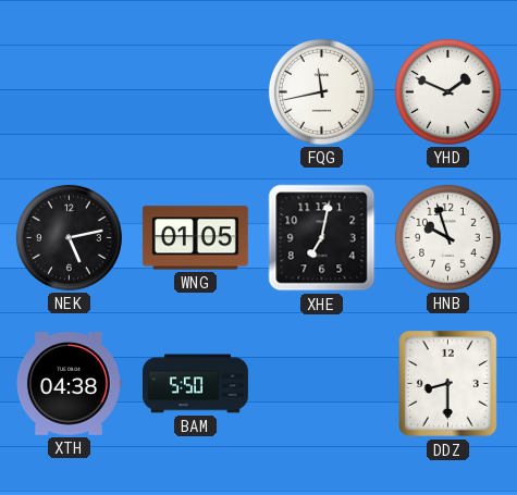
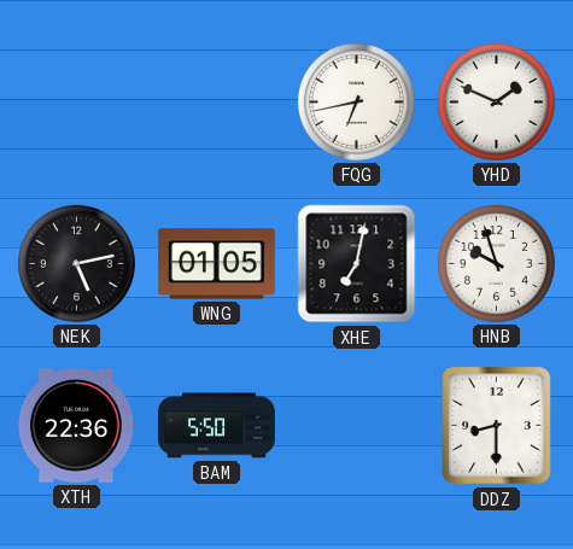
FQG: 11:43 -> 6:43
XTH: 04:38 -> 22:36
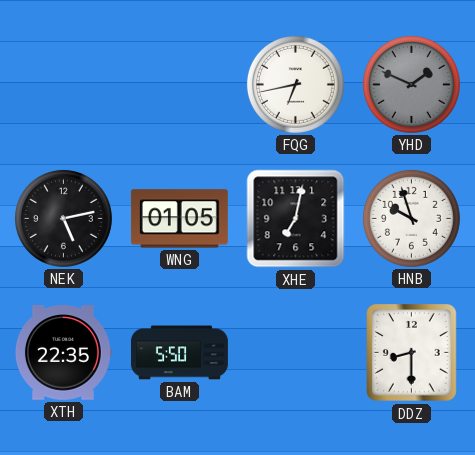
YHD dial: white -> grey
XTH: 22:36 -> 22:35
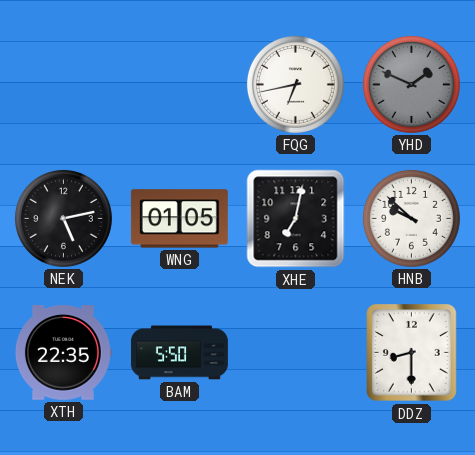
HNB: 9:57 -> 9:52
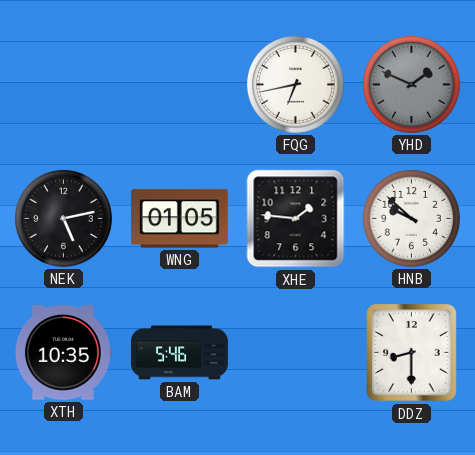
XHE: 7:02 -> 1:46
XTH: 22:35 -> 10:35
BAM: 5:50 -> 5:46
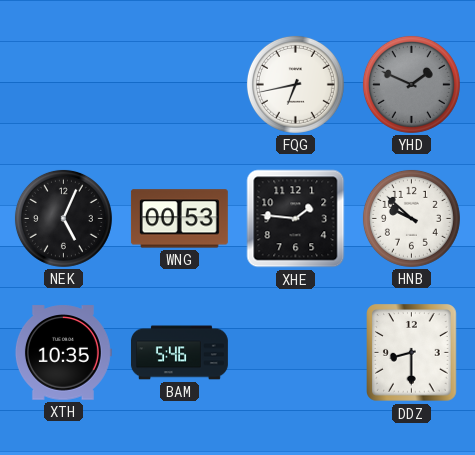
NEK: 5:13 -> 5:04
WNG: 01:05 -> 00:53
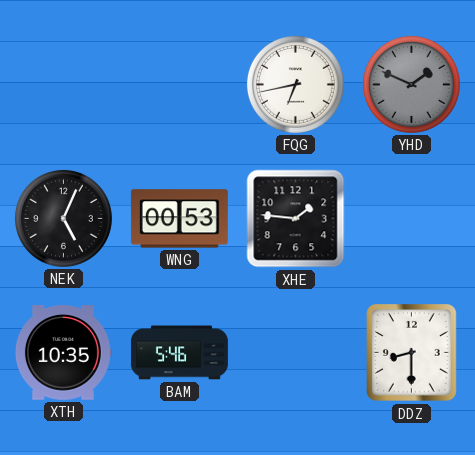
HNB: 9:52 -> none
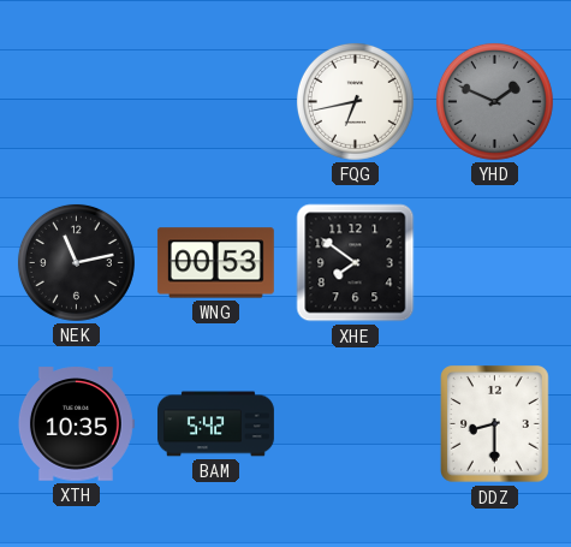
NEK: 5:04 -> 11:13
XHE: 1:46 -> 7:51
BAM: 5:46 -> 5:42
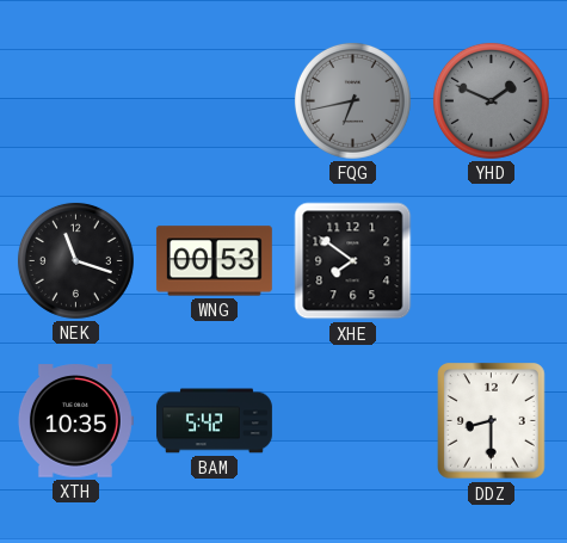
FQG dial: white -> grey
NEK: 11:13 -> 11:18
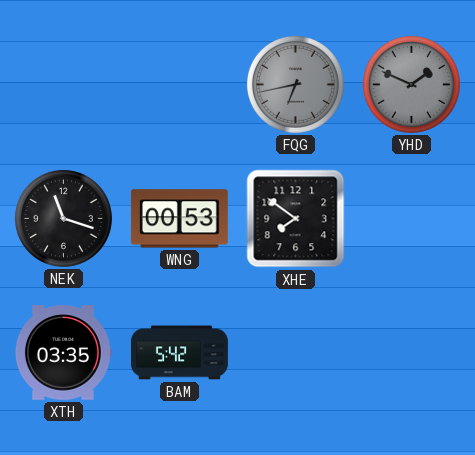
XTH: 10:35 -> 03:35
DDZ: 8:30 -> none
